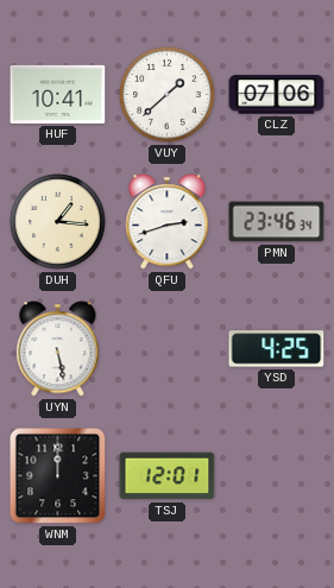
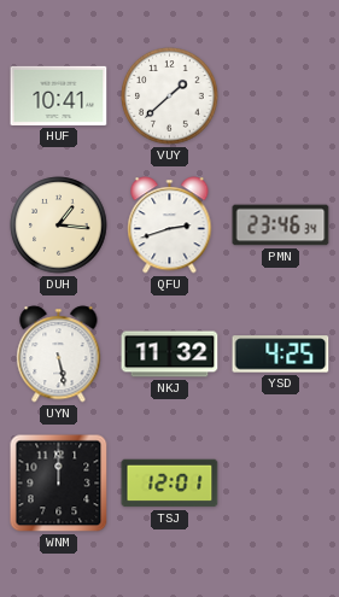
CLZ: 07:06 -> none
NKJ: none -> 11:32
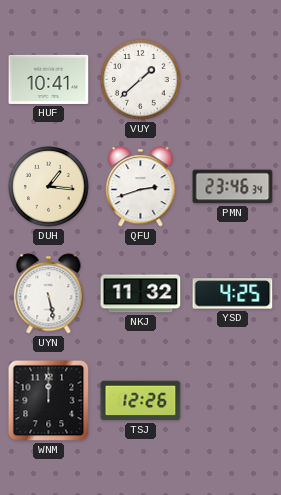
TSJ: 12:01 -> 12:26
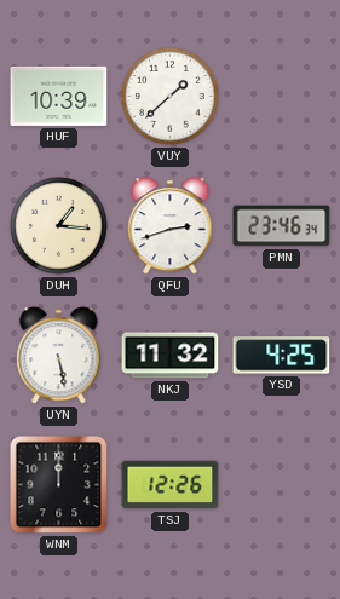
HUF: 10:41 -> 10:39
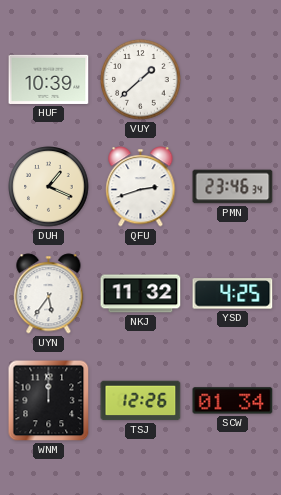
DUH: 1:16 -> 1:19
UYN: 5:28 -> 5:36
SCW: none -> 01:34
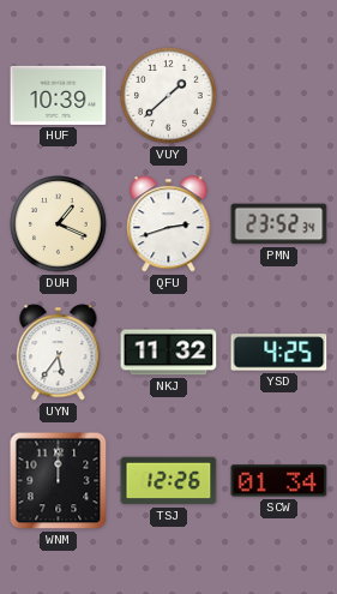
PMN: 23:46 -> 23:52
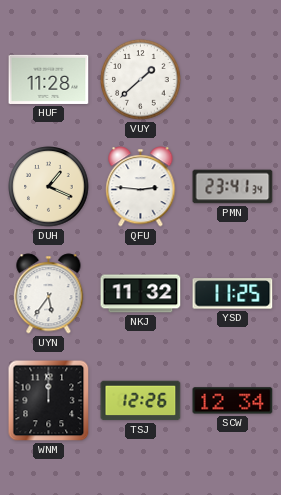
HUF: 10:39 -> 11:28
QFU: 2:42 -> 2:46
PMN: 23:52 -> 23:41
YSD: 4:25 -> 11:25
SCW: 01:34 -> 12:34
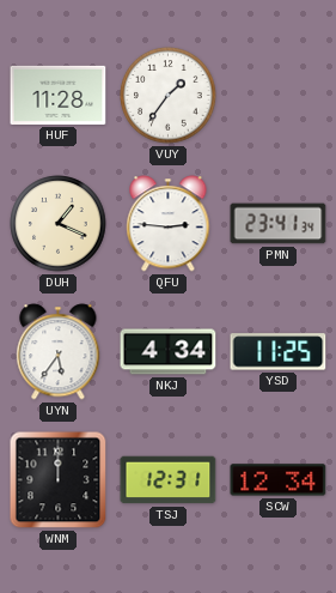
VUY: 1:38 -> 1:36
NKJ: 11:32 -> 4:34
TSJ: 12:26 -> 12:31
